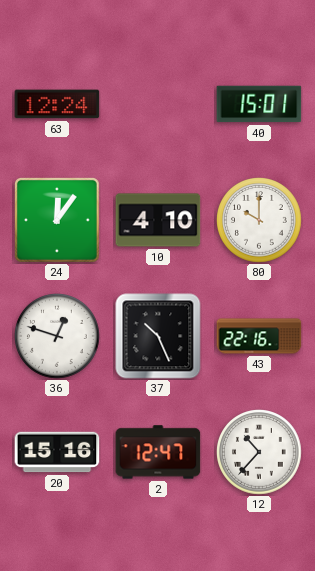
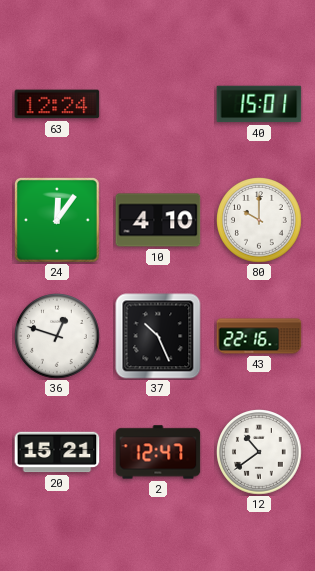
20: 15:16 -> 15:21
12: 10:37 -> 10:39
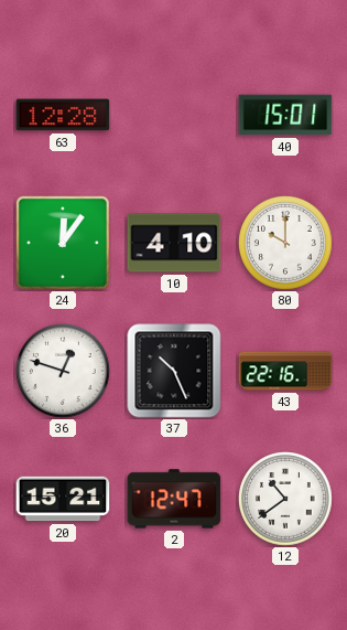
63: 12:24 -> 12:28
